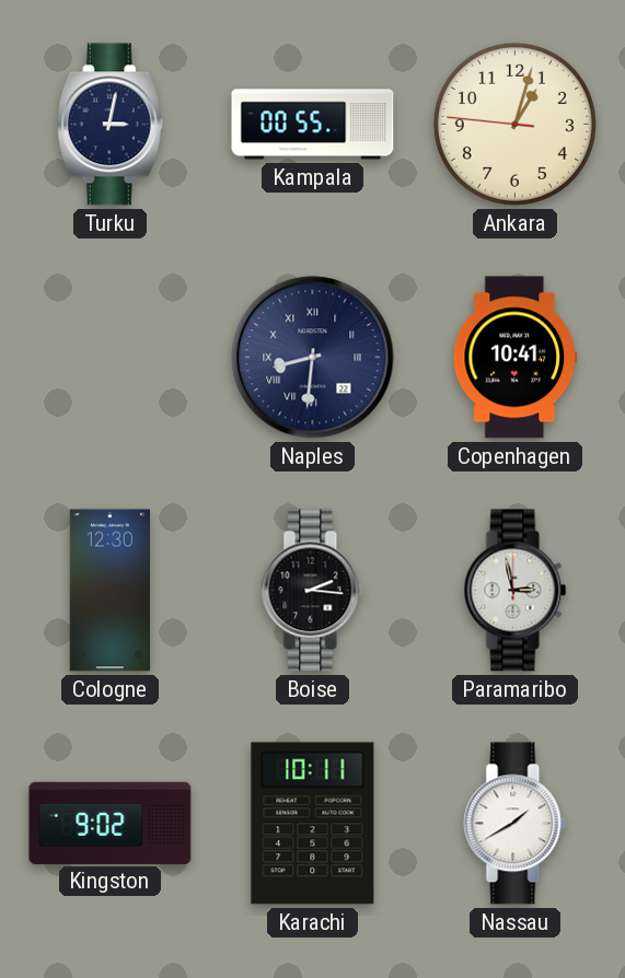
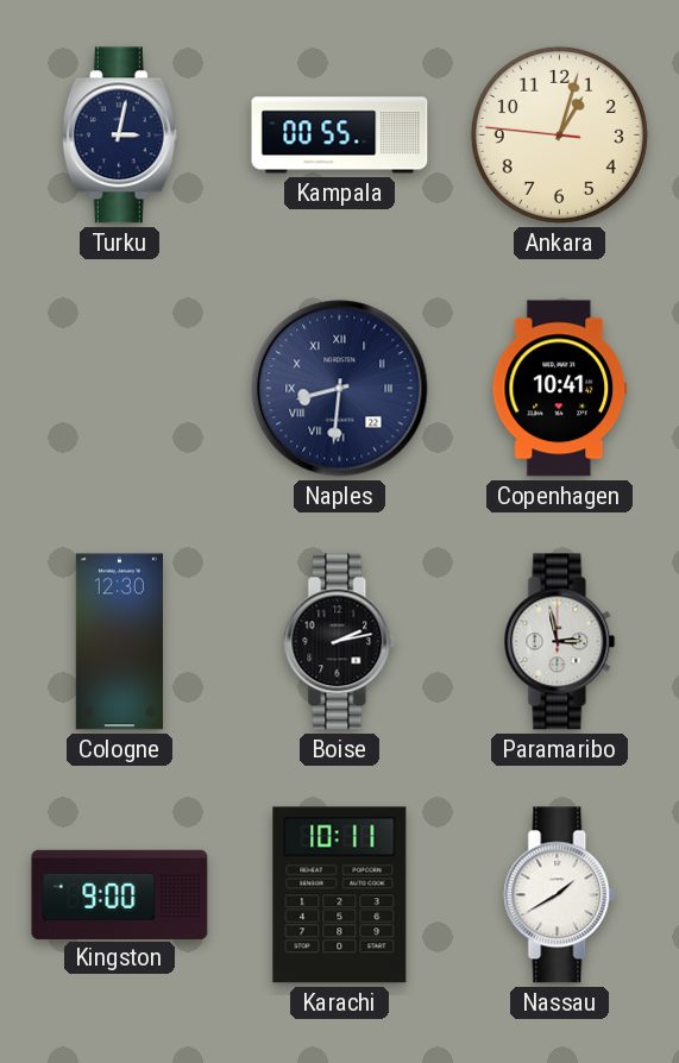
Boise: 2:16 -> 2:13
Kingston: 9:02 -> 9:00
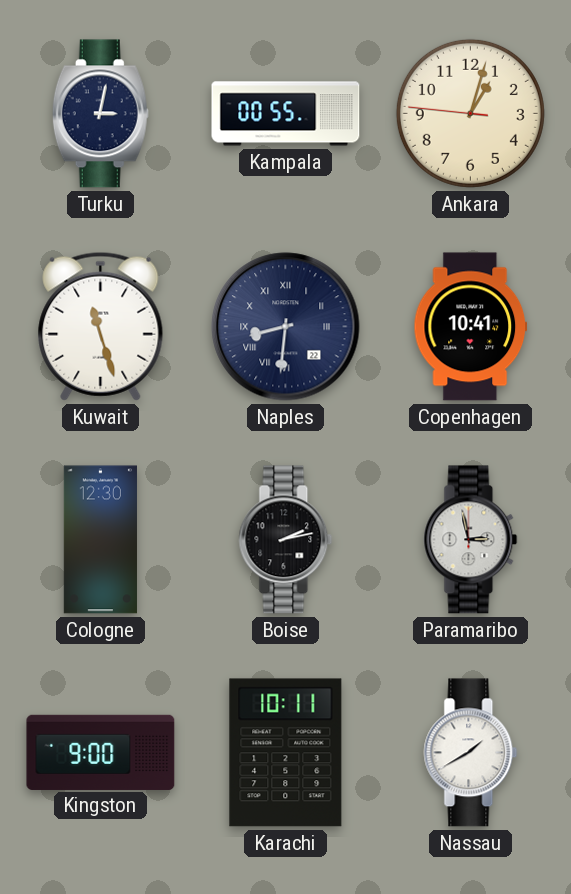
Kuwait: none -> 11:27
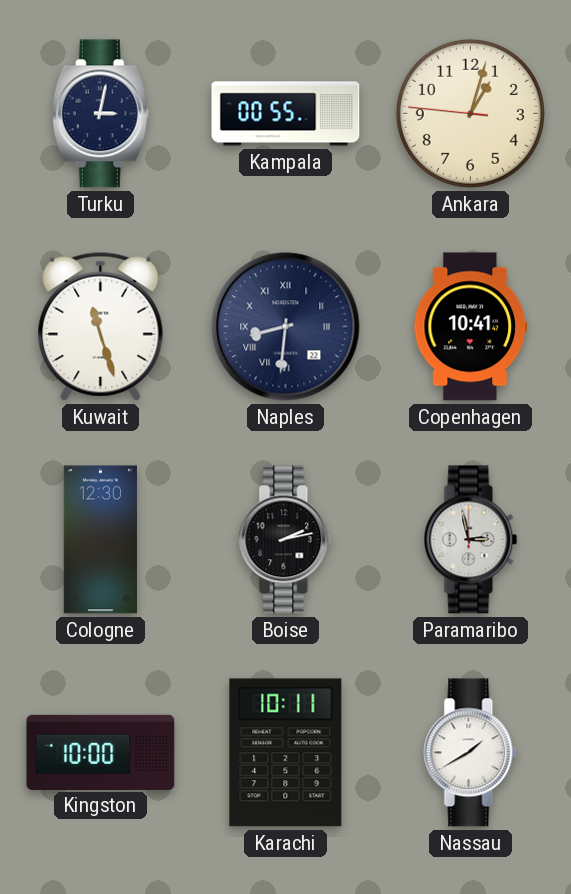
Kingston: 9:00 -> 10:00
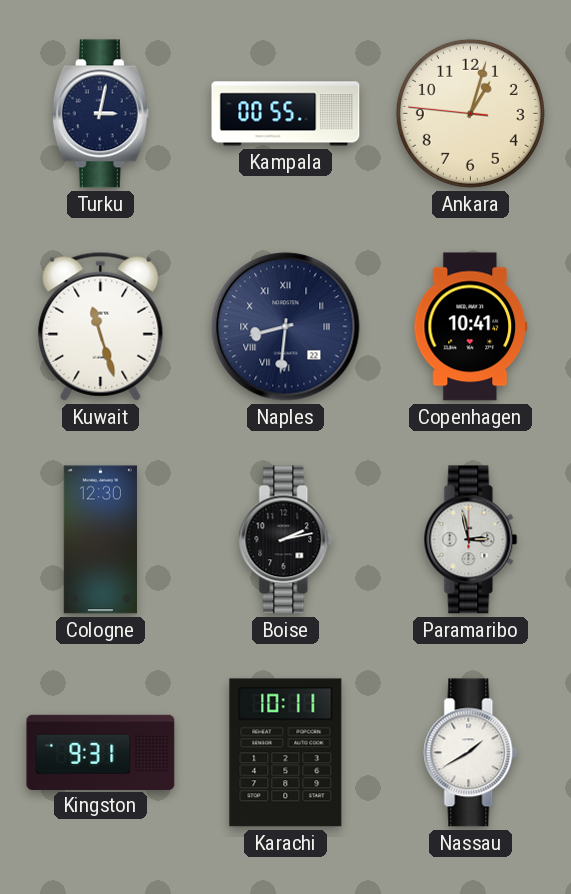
Kingston: 10:00 -> 9:31
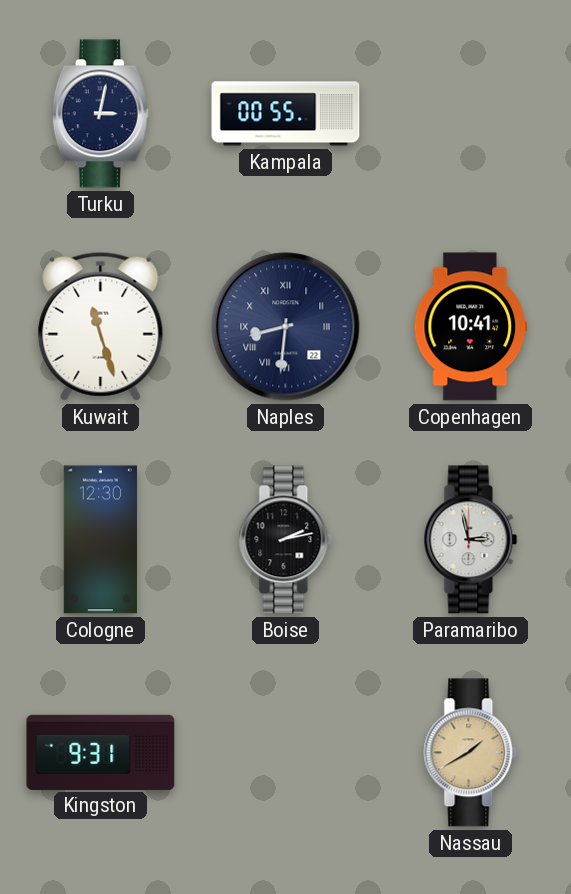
Ankara: 1:02 -> none
Karachi: 10:11 -> none
Nassau dial: white -> champagne
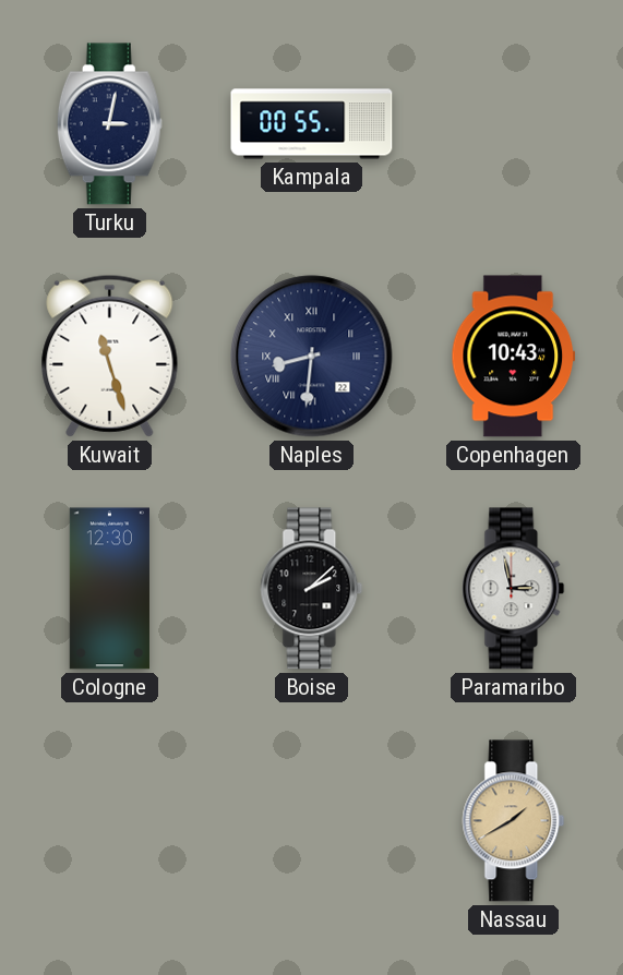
Copenhagen: 10:41 -> 10:43
Boise: 2:13 -> 2:08
Kingston: 9:31 -> none
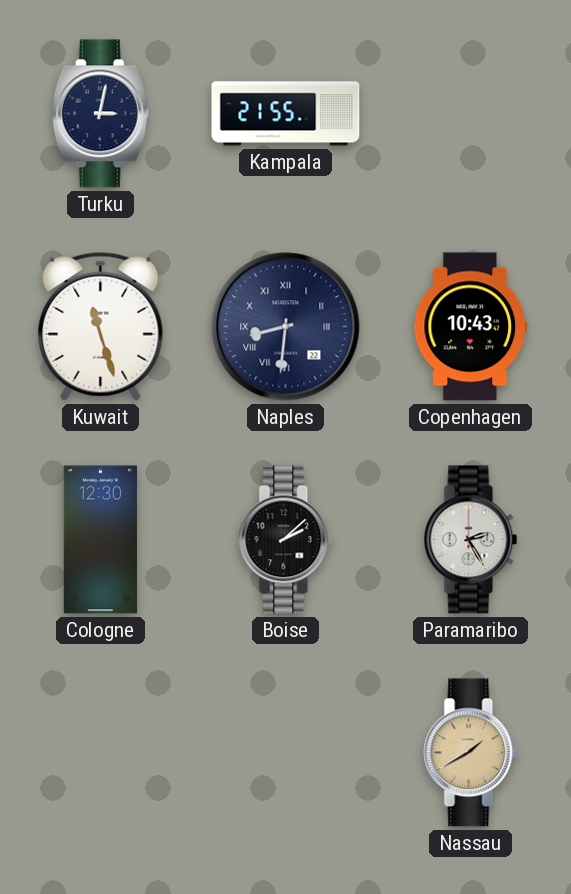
Kampala: 00:55 -> 21:55
Paramaribo: 2:58 -> 2:25
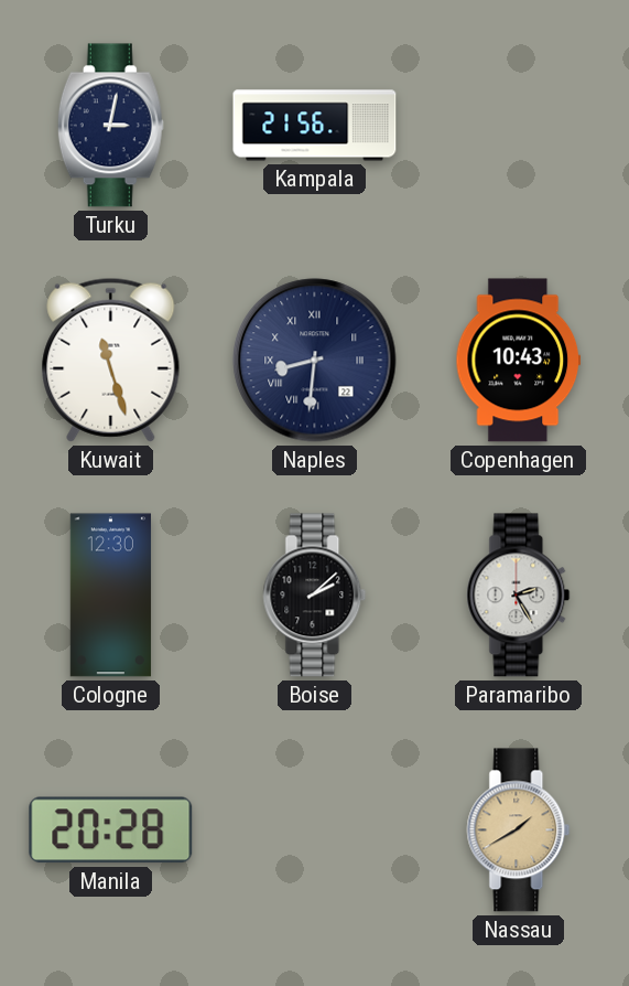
Kampala: 21:55 -> 21:56
Manila: none -> 20:28
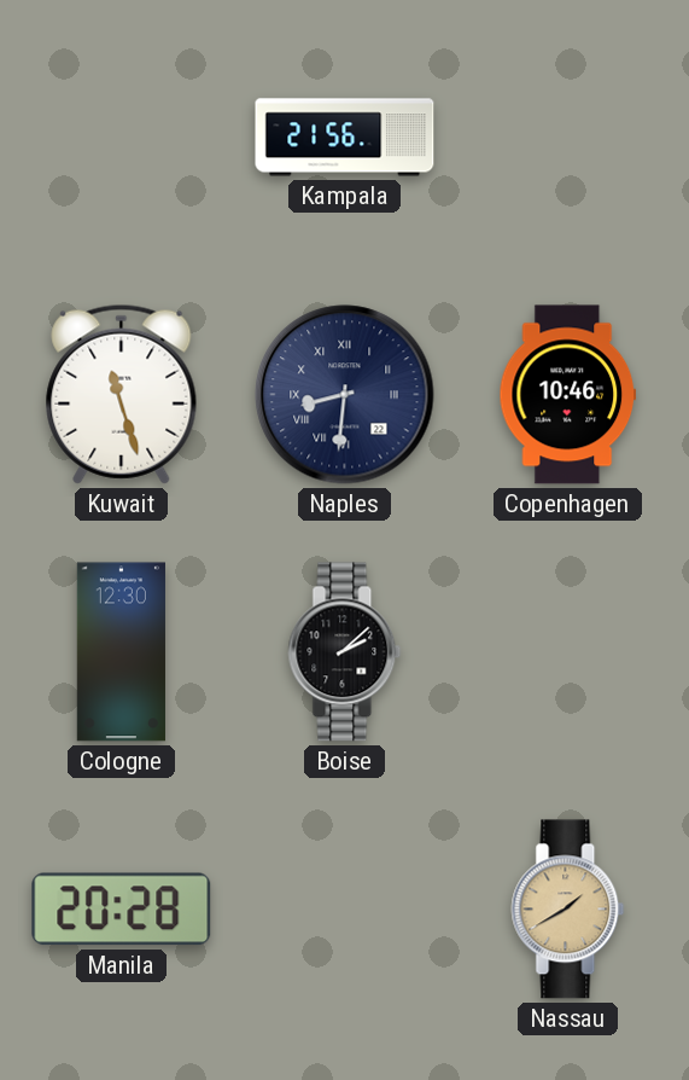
Turku: 3:02 -> none
Copenhagen: 10:43 -> 10:46
Paramaribo: 2:25 -> none
